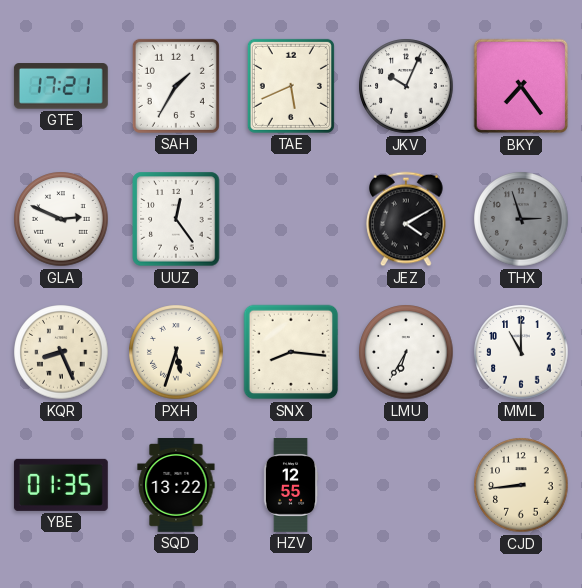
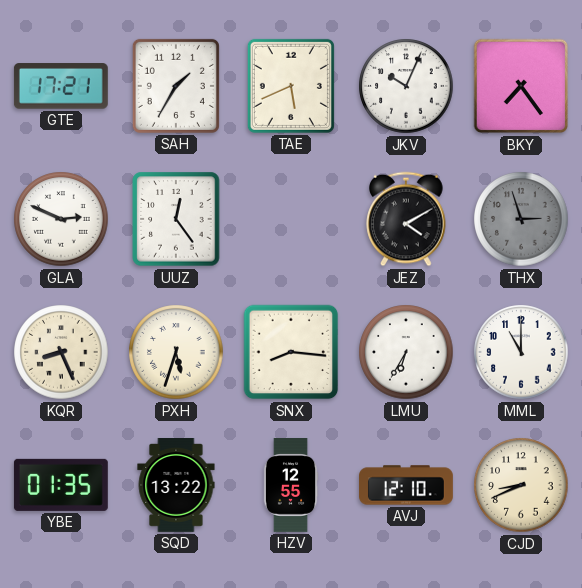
AVJ: none -> 12:10
CJD: 8:44 -> 8:41
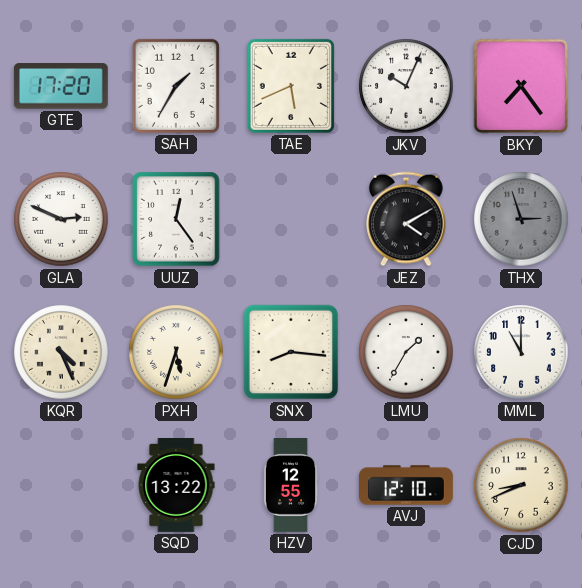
GTE: 17:21 -> 17:20
KQR: 8:26 -> 4:26
LMU: 6:35 -> 1:35
YBE: 01:35 -> none
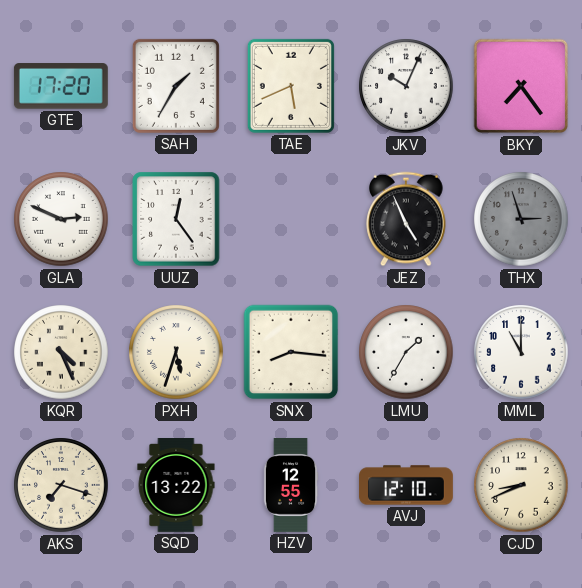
JEZ: 4:10 -> 4:56
AKS: none -> 7:18
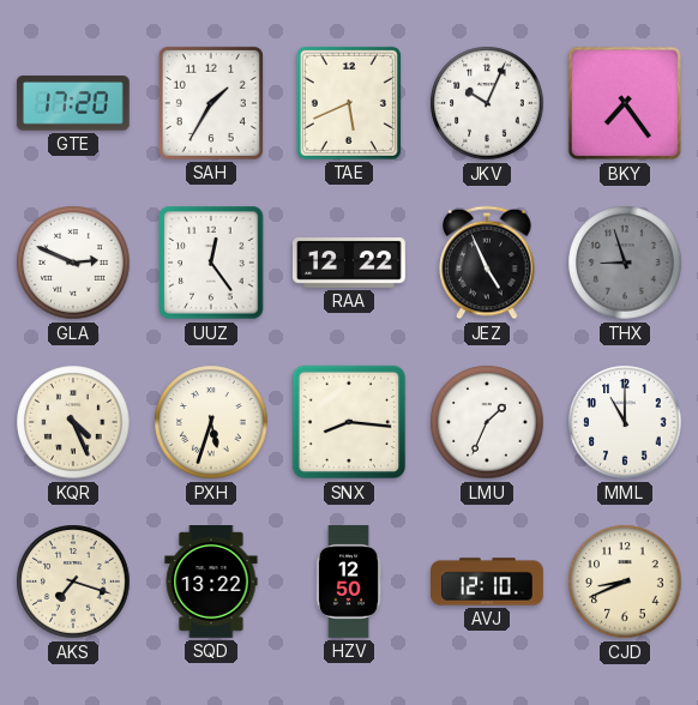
RAA: none -> 12:22
THX: 2:57 -> 8:57
LMU: 1:35 -> 1:34
HZV: 12:55 -> 12:50
